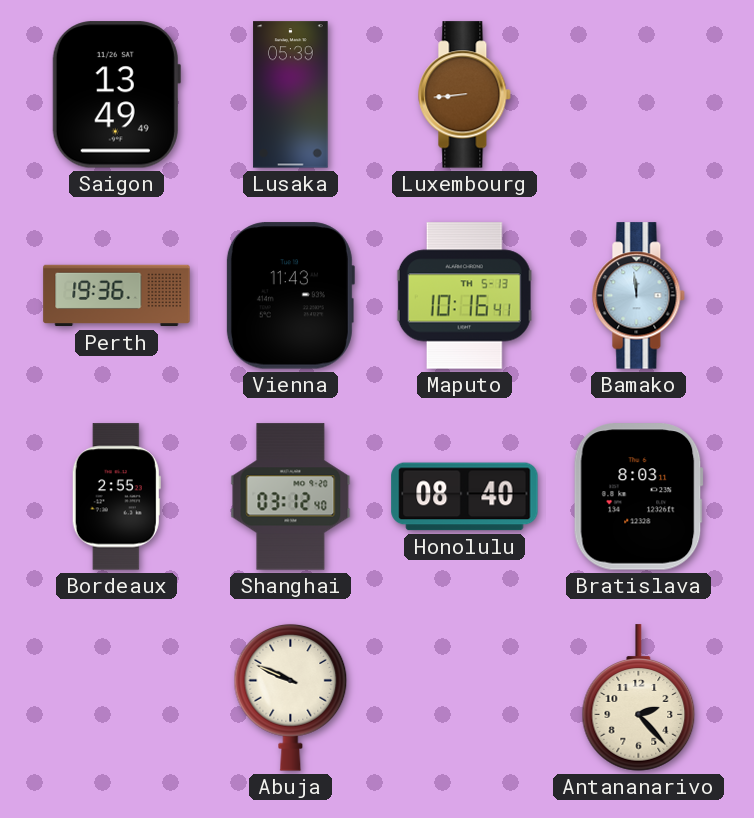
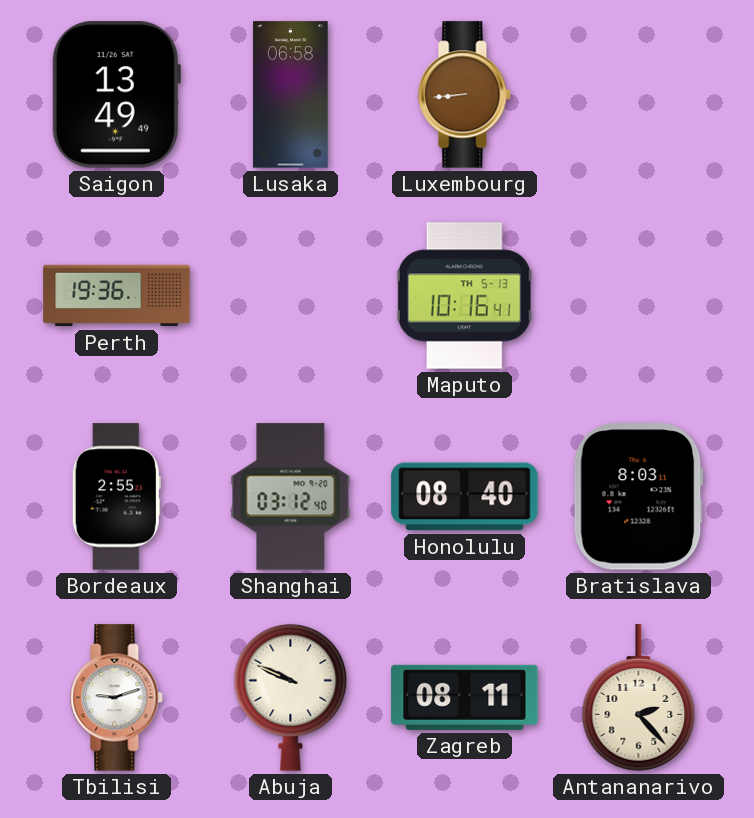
Lusaka: 05:39 -> 06:58
Vienna: 11:43 -> none
Bamako: 11:59 -> none
Tbilisi: none -> 9:12
Zagreb: none -> 08:11
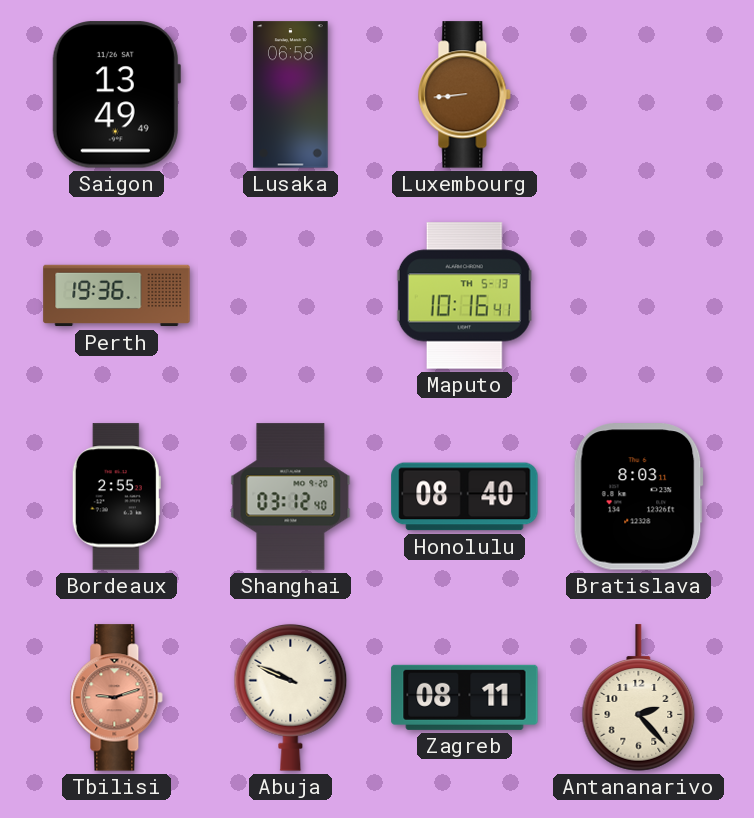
Tbilisi dial: white -> salmon
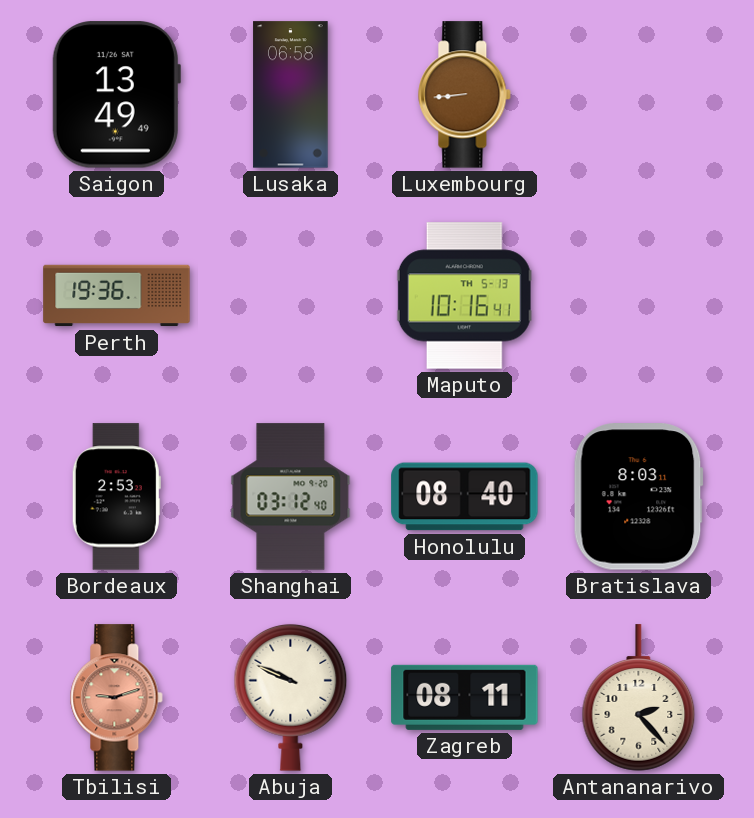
Bordeaux: 2:55 -> 2:53
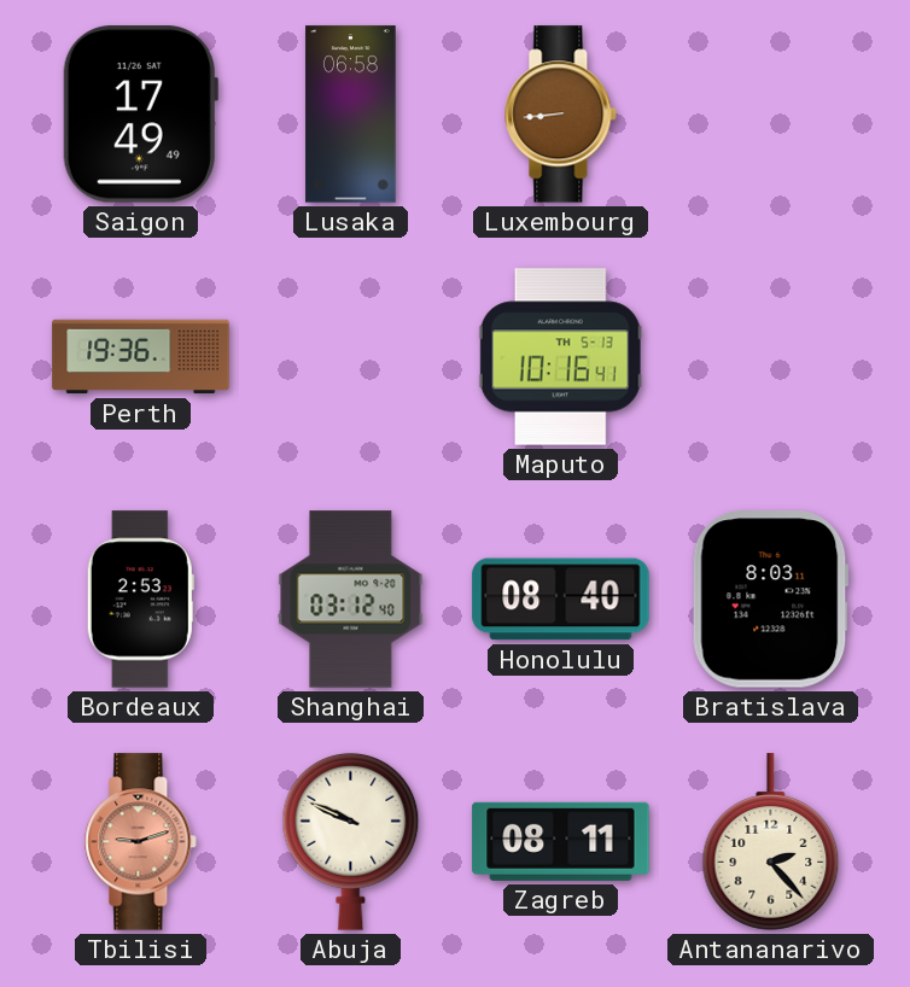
Saigon: 13:49 -> 17:49
